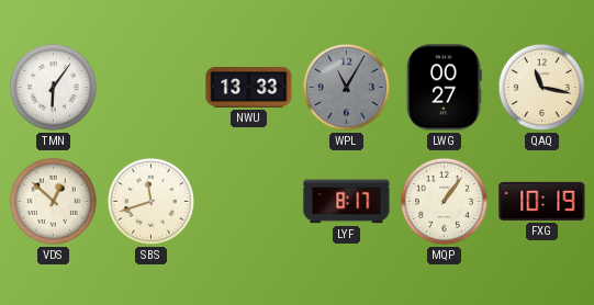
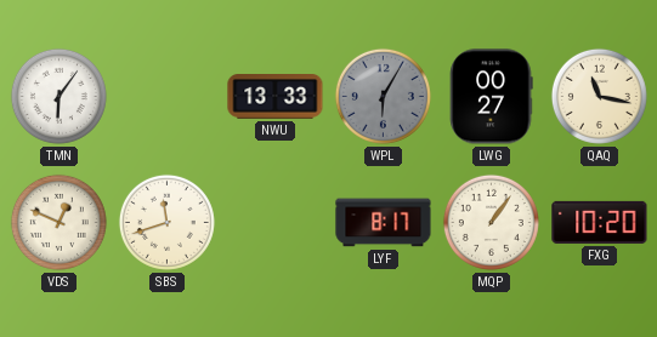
WPL: 11:05 -> 6:05
VDS: 12:52 -> 12:49
FXG: 10:19 -> 10:20
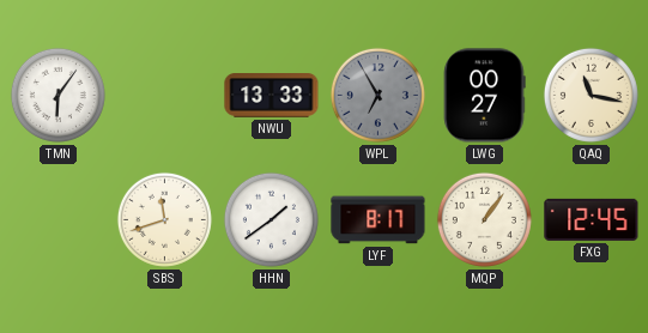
WPL: 6:05 -> 6:55
VDS: 12:49 -> none
HHN: none -> 1:39
FXG: 10:20 -> 12:45
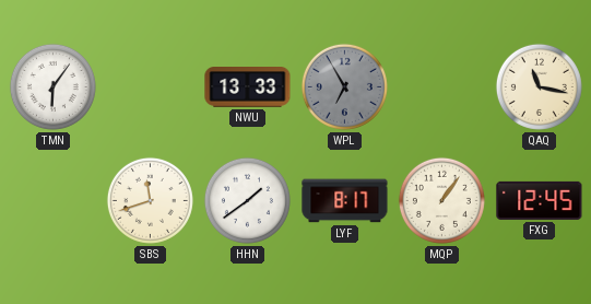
LWG: 00:27 -> none
